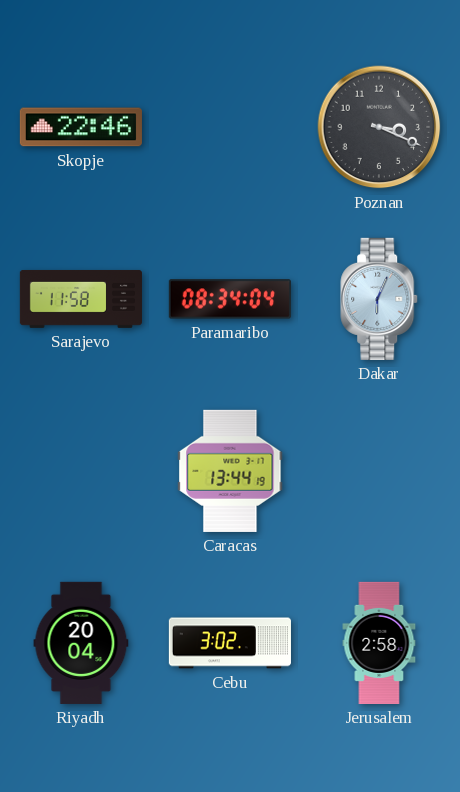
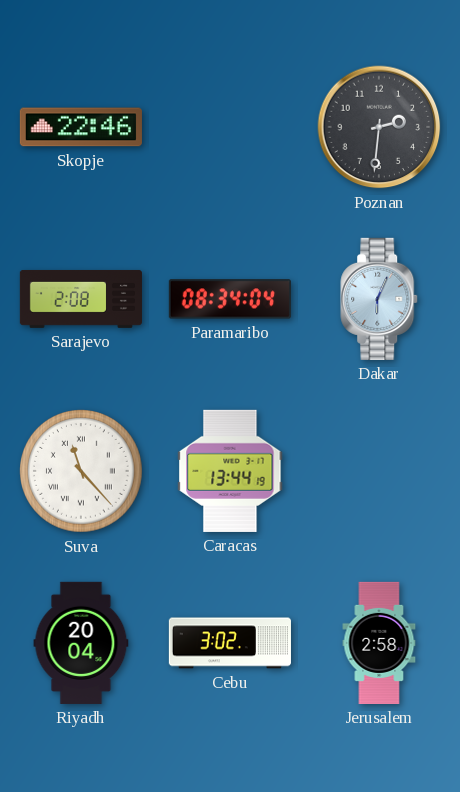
Poznan: 3:19 -> 2:31
Sarajevo: 11:58 -> 2:08
Suva: none -> 11:23
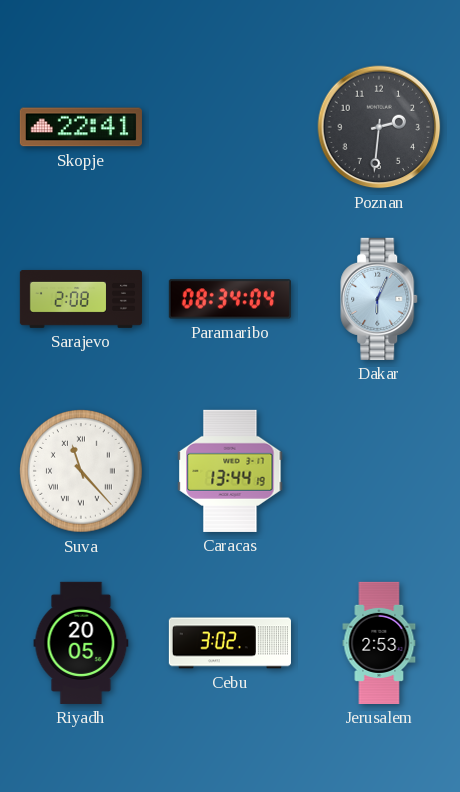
Skopje: 22:46 -> 22:41
Riyadh: 20:04 -> 20:05
Jerusalem: 2:58 -> 2:53
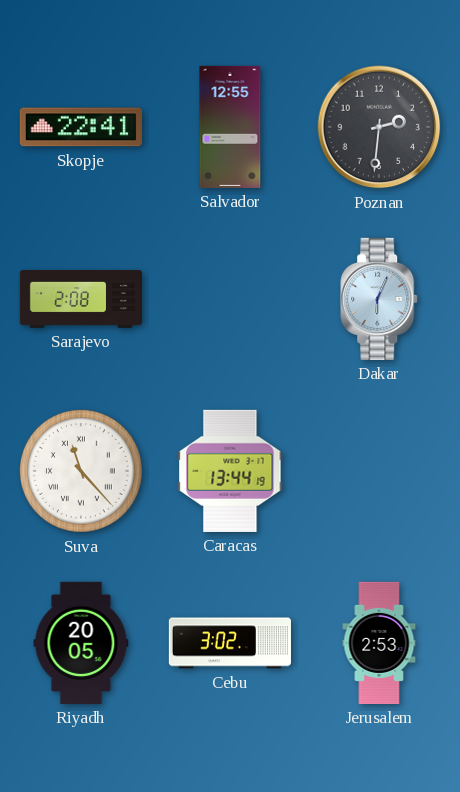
Salvador: none -> 12:55
Paramaribo: 08:34 -> none
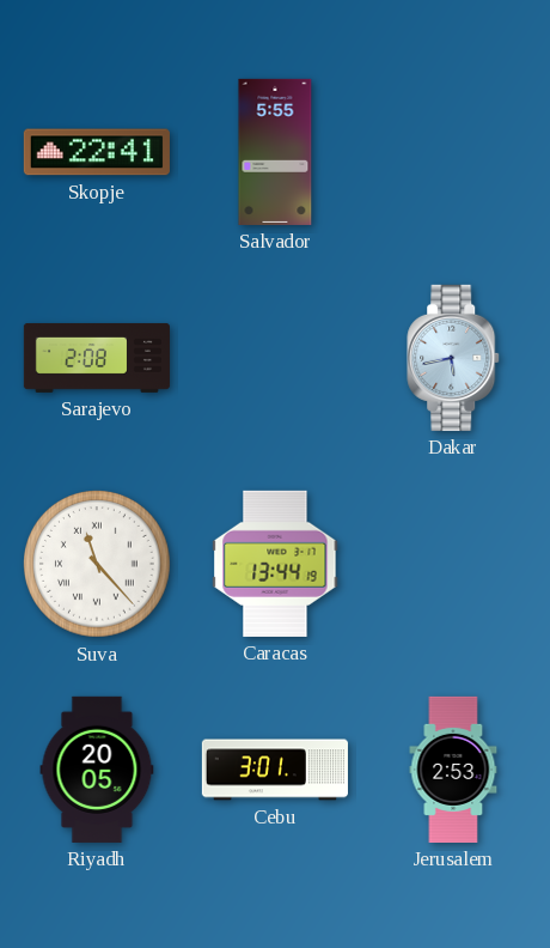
Salvador: 12:55 -> 5:55
Poznan: 2:31 -> none
Dakar: 6:04 -> 5:43
Cebu: 3:02 -> 3:01
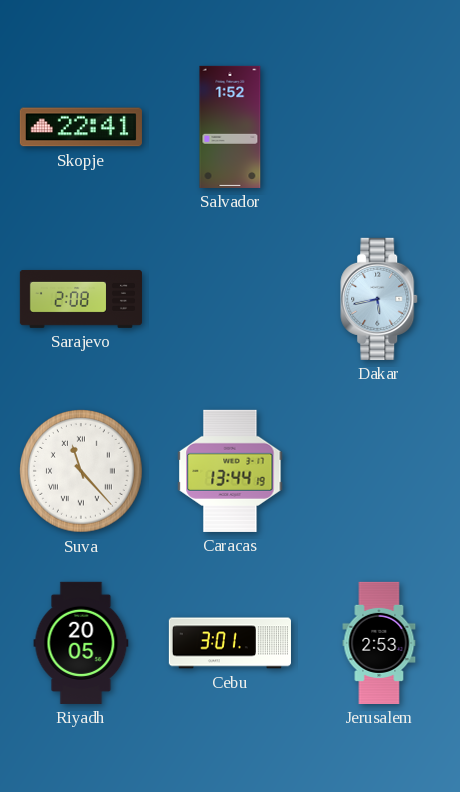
Salvador: 5:55 -> 1:52
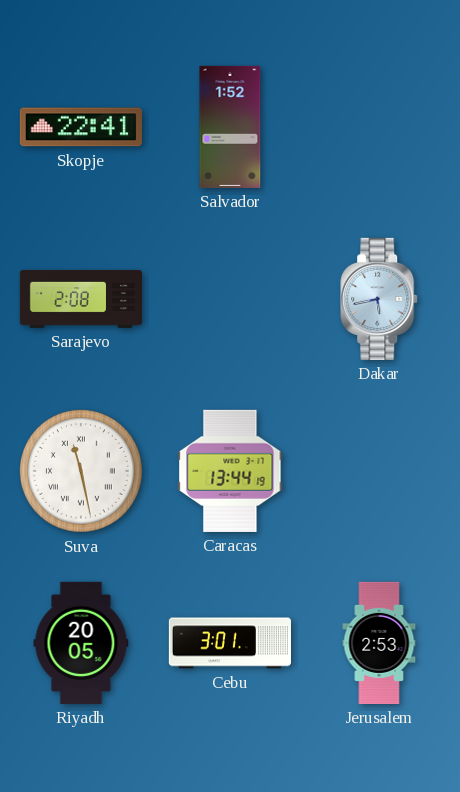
Suva: 11:23 -> 11:28
